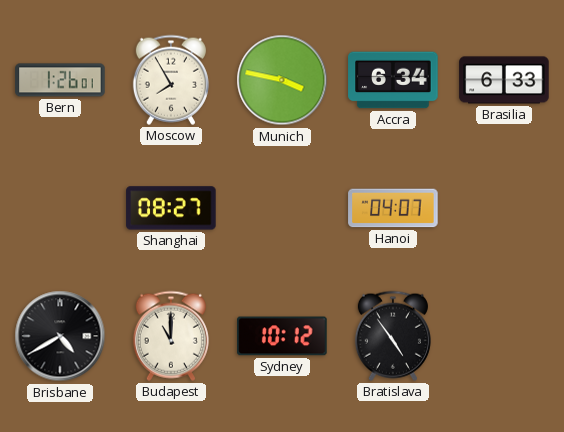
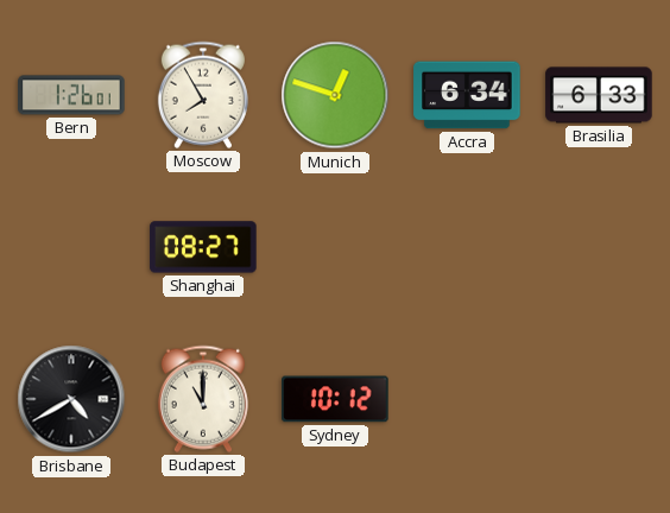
Munich: 3:47 -> 12:48
Hanoi: 04:07 -> none
Bratislava: 4:54 -> none
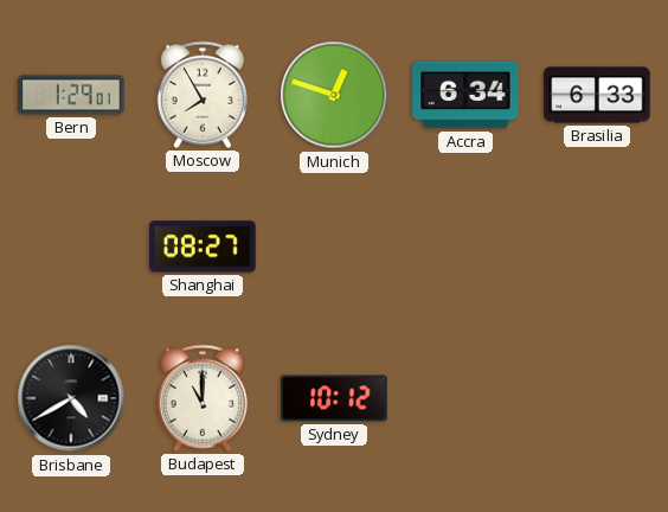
Bern: 1:26 -> 1:29
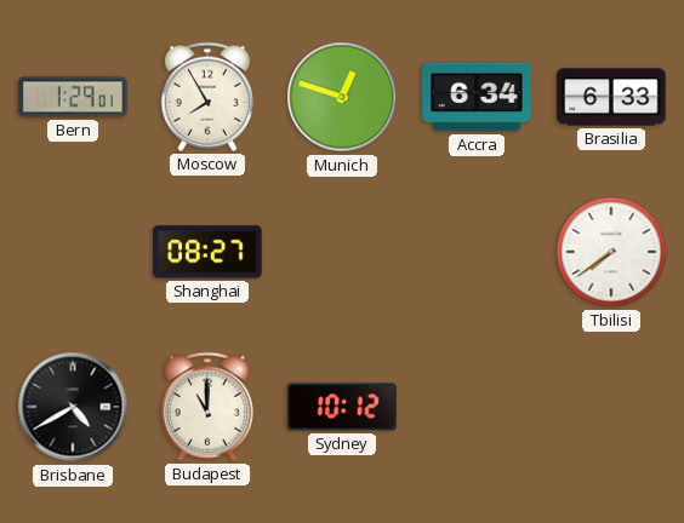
Tbilisi: none -> 7:39
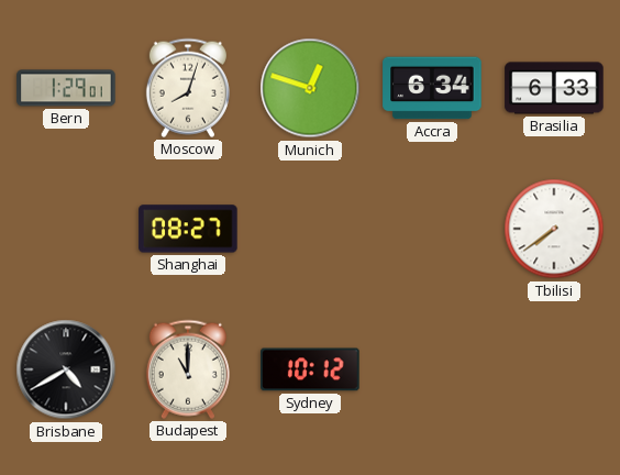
Moscow: 7:55 -> 8:03
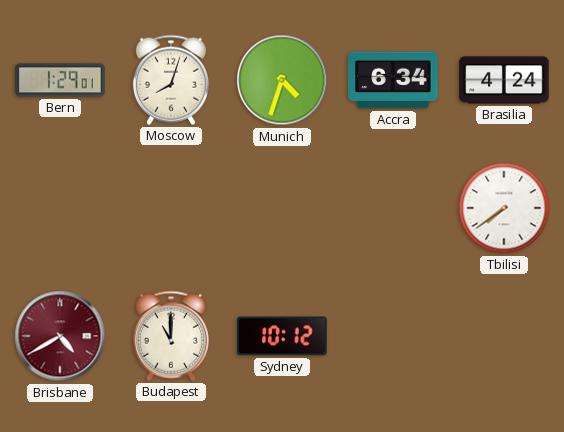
Munich: 12:48 -> 4:33
Brasilia: 6:33 -> 4:24
Shanghai: 08:27 -> none
Brisbane dial: black -> burgundy
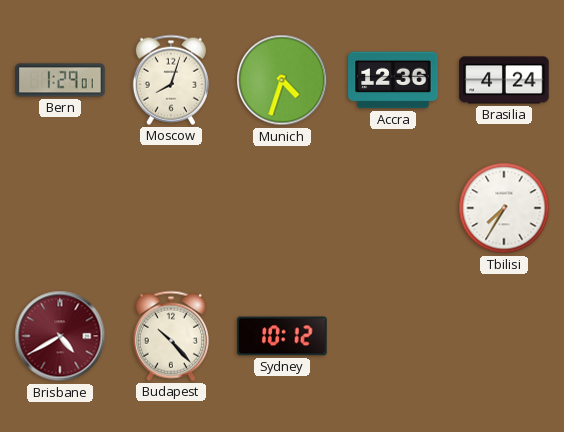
Accra: 6:34 -> 12:36
Tbilisi: 7:39 -> 7:35
Budapest: 11:00 -> 10:23
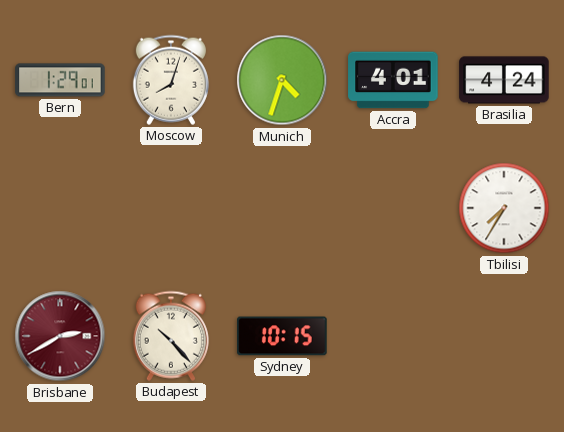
Accra: 12:36 -> 4:01
Brisbane: 4:40 -> 2:40
Sydney: 10:12 -> 10:15
